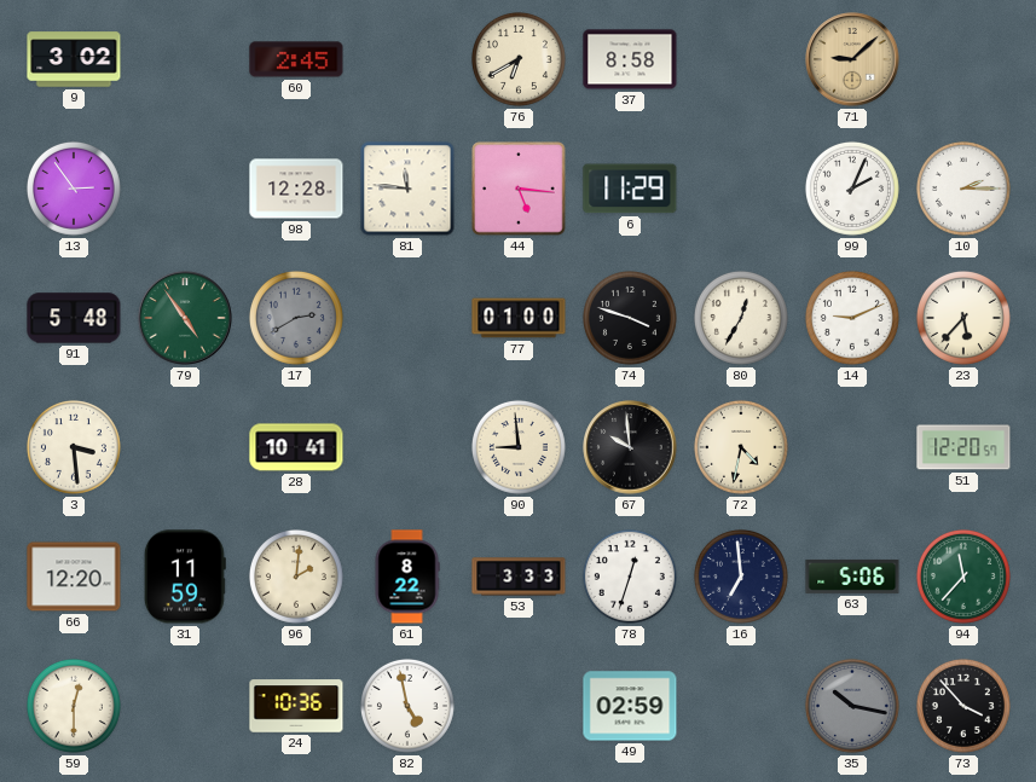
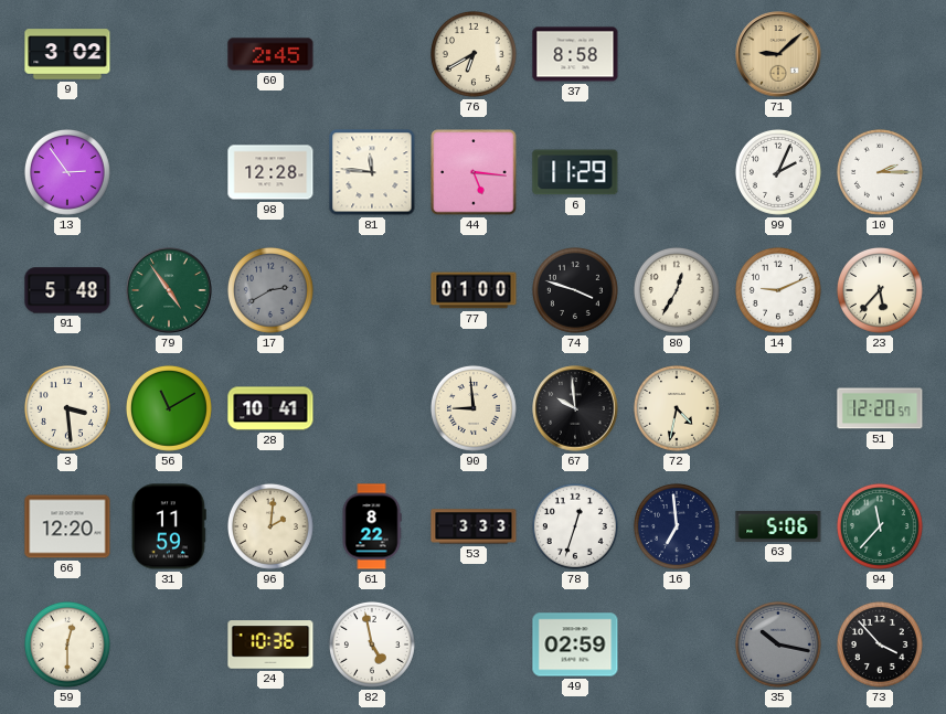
56: none -> 11:10
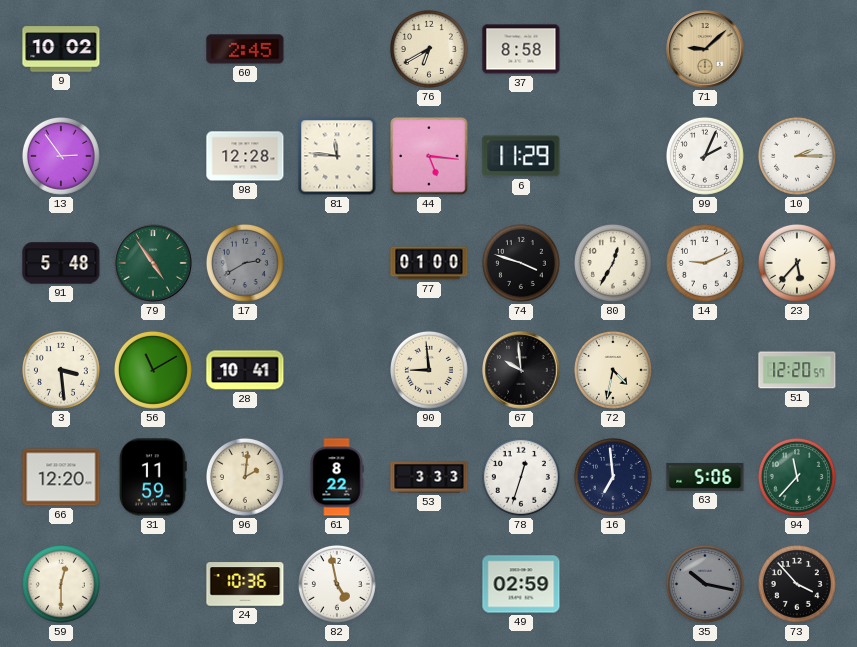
9: 3:02 -> 10:02
